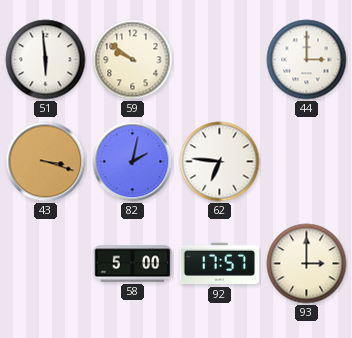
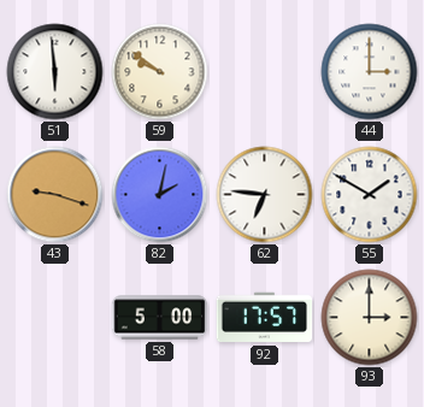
43: 3:18 -> 9:18
55: none -> 1:50
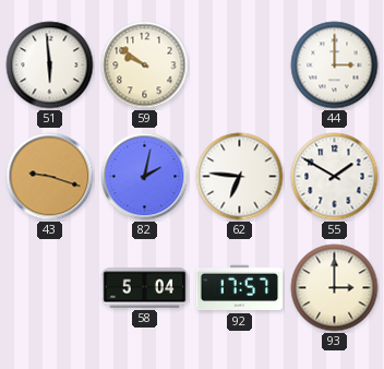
58: 5:00 -> 5:04
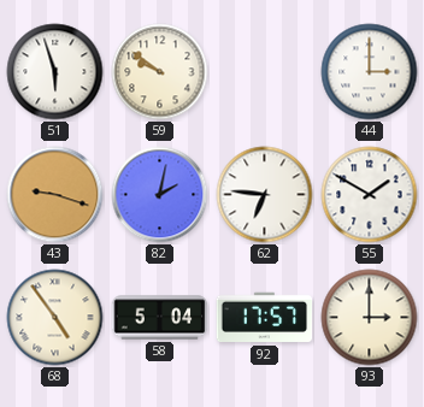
51: 5:59 -> 5:57
68: none -> 4:54
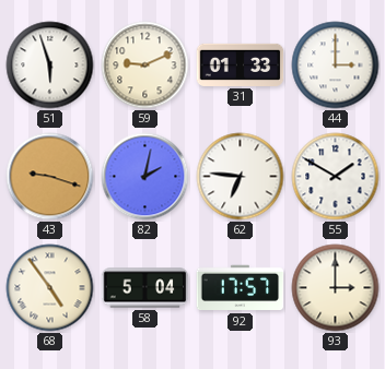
59: 9:51 -> 9:11
31: none -> 01:33
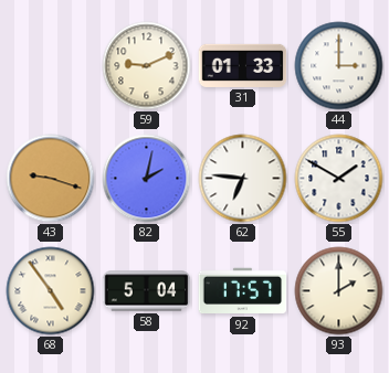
51: 5:57 -> none
93: 3:00 -> 2:00
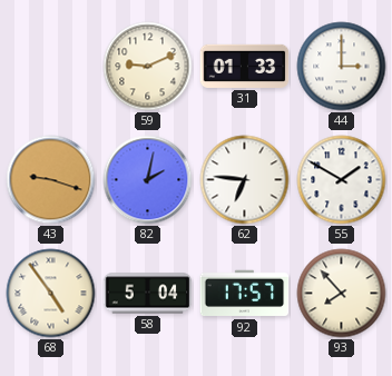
93: 2:00 -> 7:53
